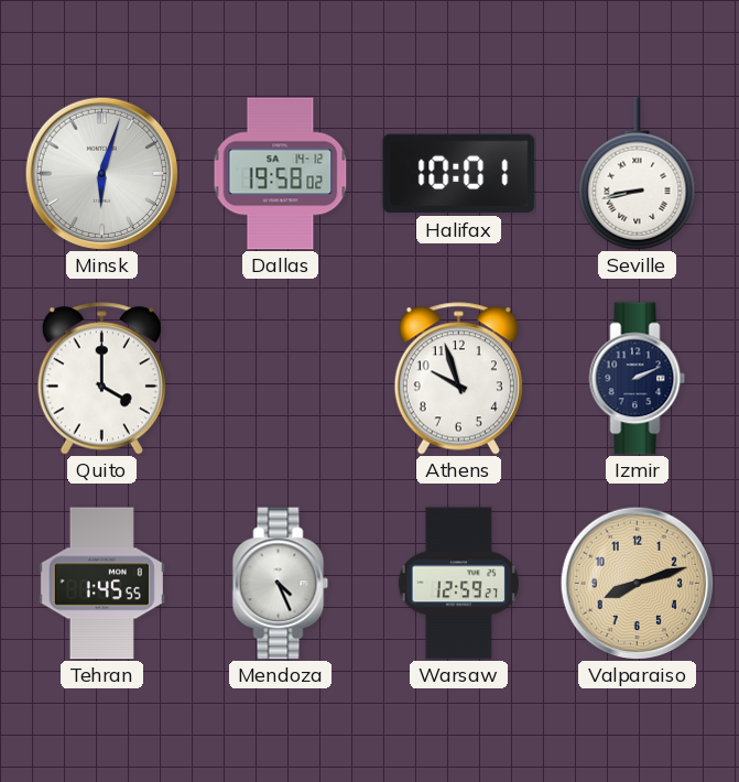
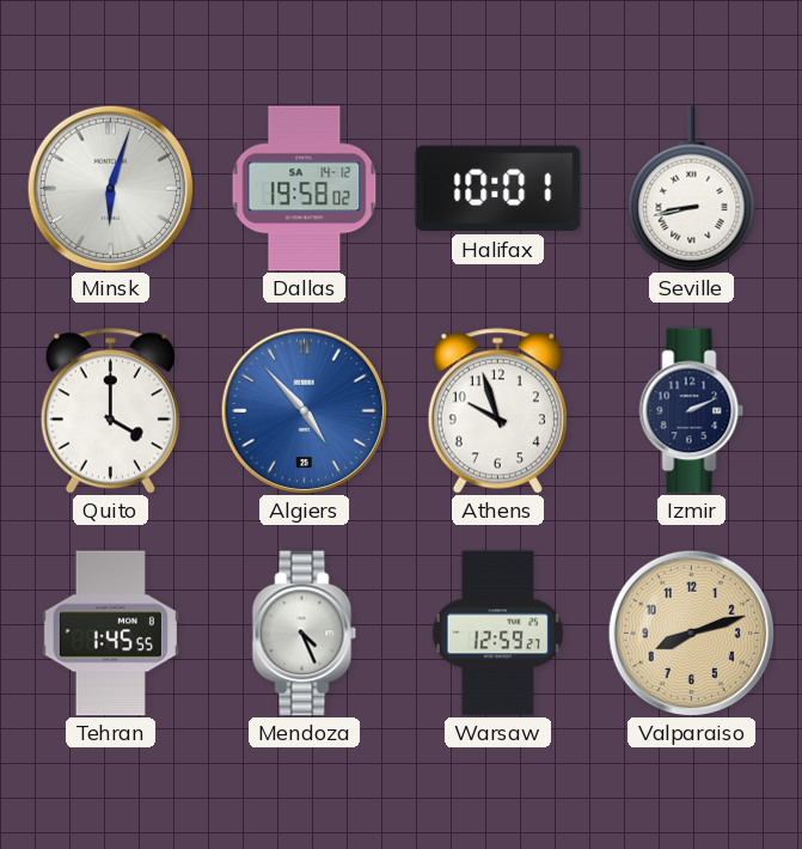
Algiers: none -> 4:53
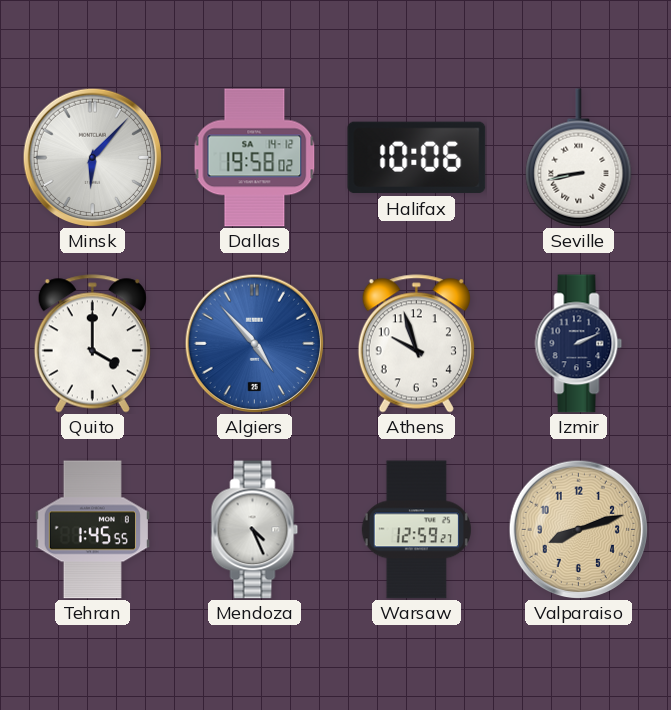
Minsk: 6:03 -> 6:07
Halifax: 10:01 -> 10:06
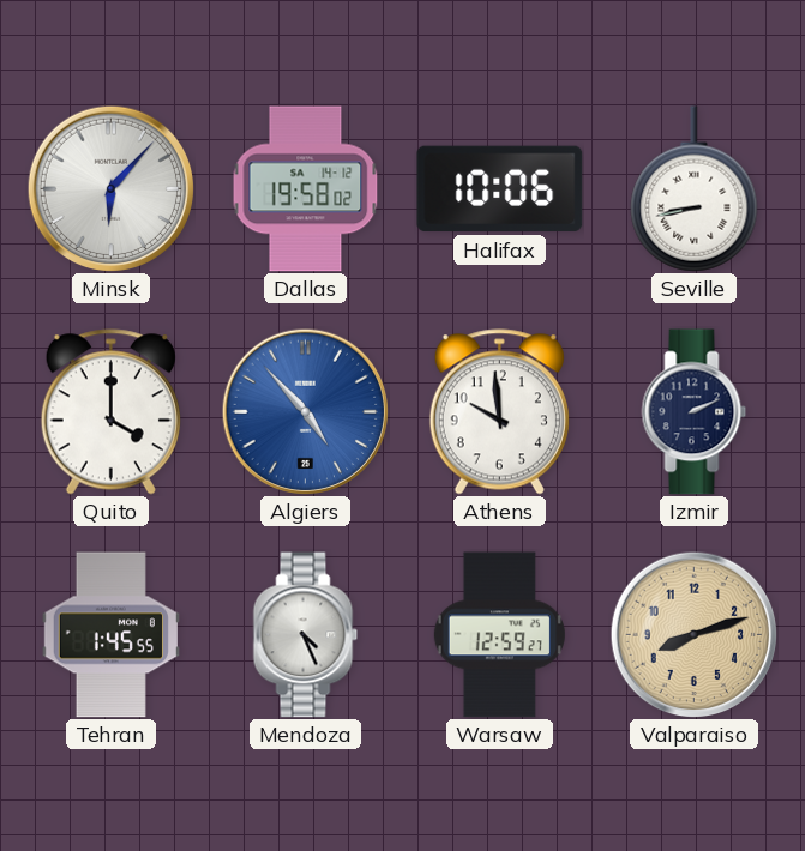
Athens: 9:57 -> 9:59
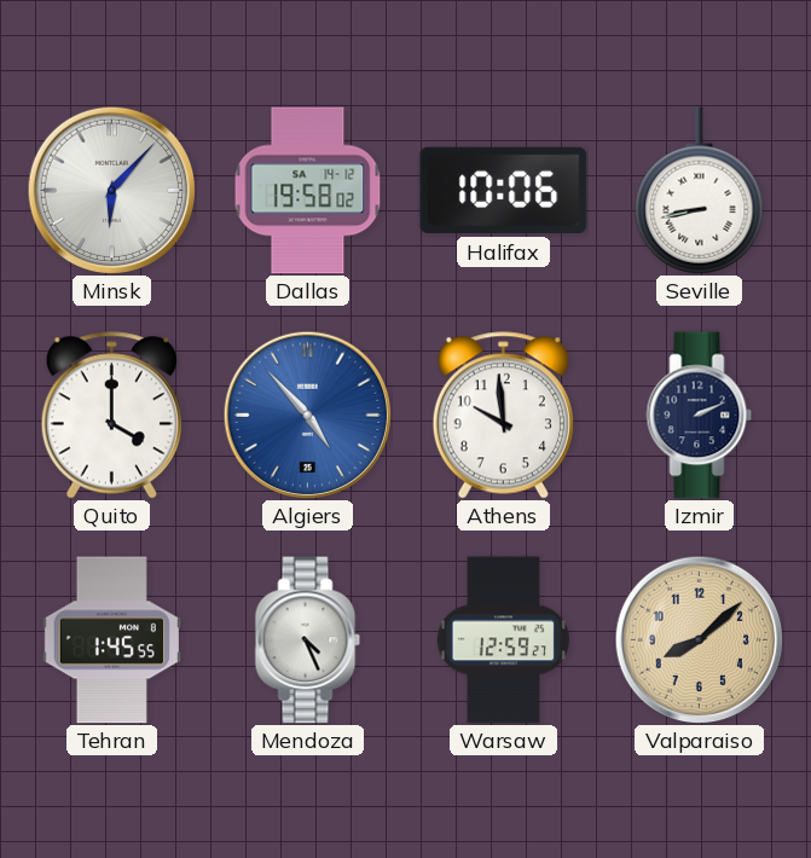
Valparaiso: 8:12 -> 8:08
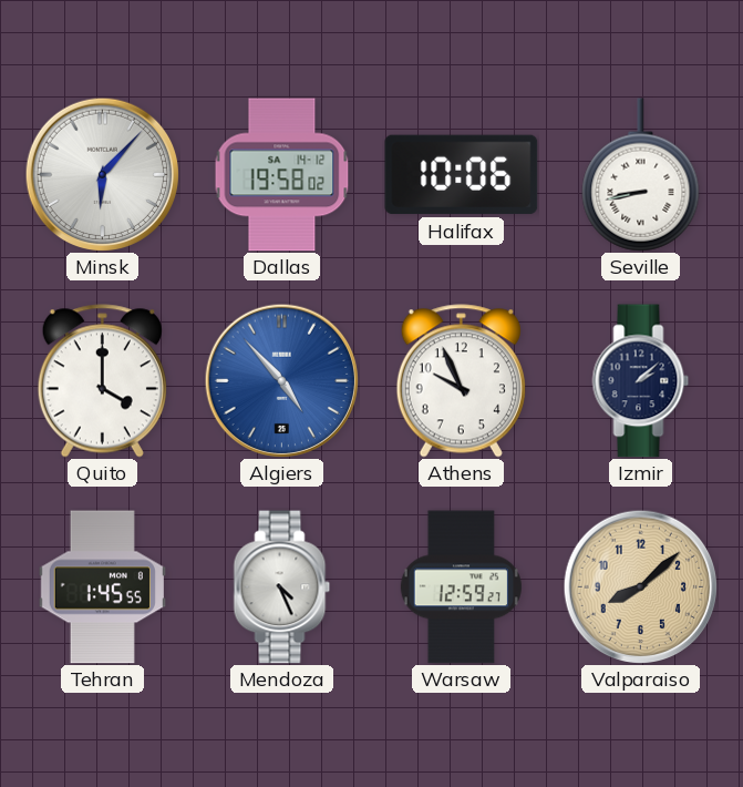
Athens: 9:59 -> 9:56
Izmir: 2:11 -> 2:08
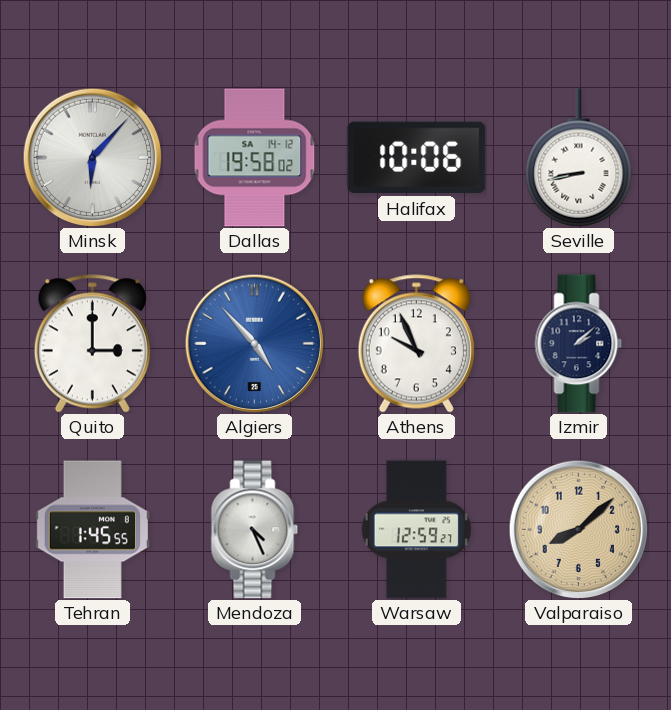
Quito: 4:00 -> 3:00
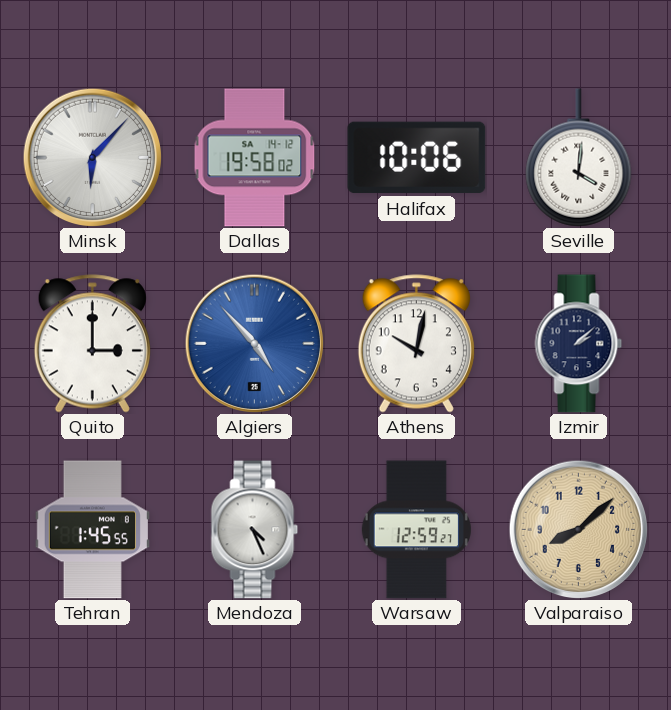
Seville: 8:43 -> 4:01
Athens: 9:56 -> 10:02
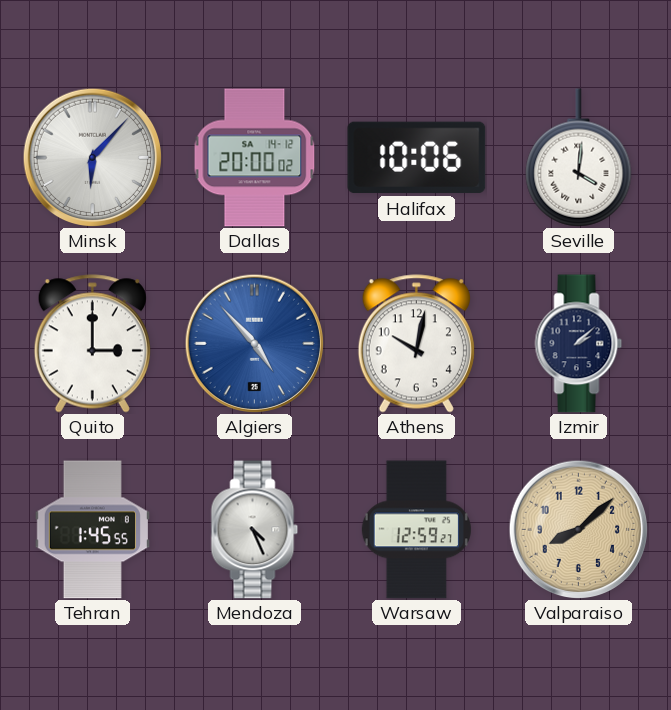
Dallas: 19:58 -> 20:00
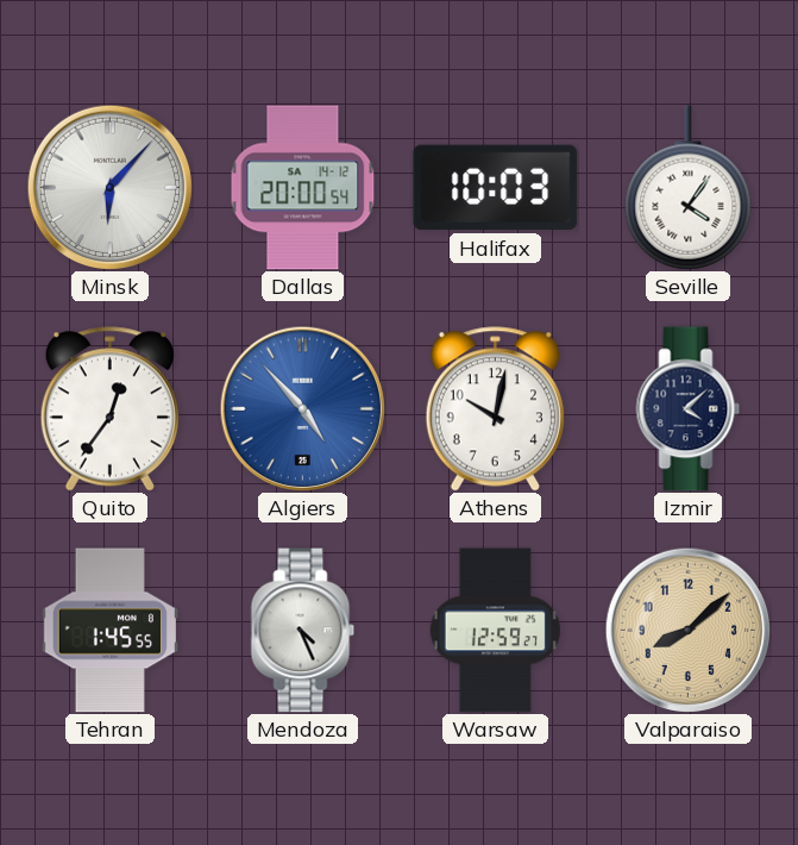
Dallas: 20:00:02 -> 20:00:54
Halifax: 10:06 -> 10:03
Seville: 4:01 -> 4:06
Quito: 3:00 -> 12:36
Izmir: 2:08 -> 4:08
